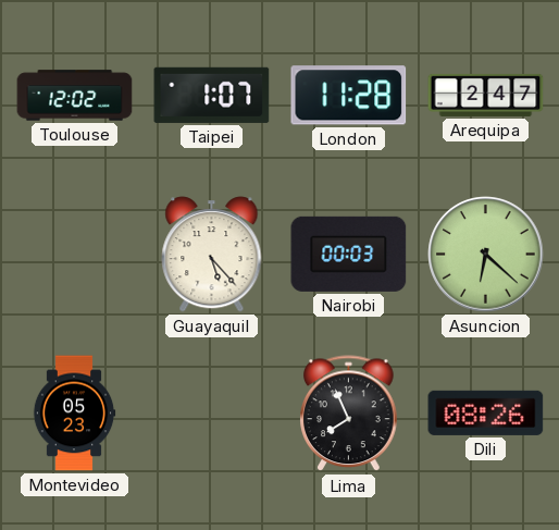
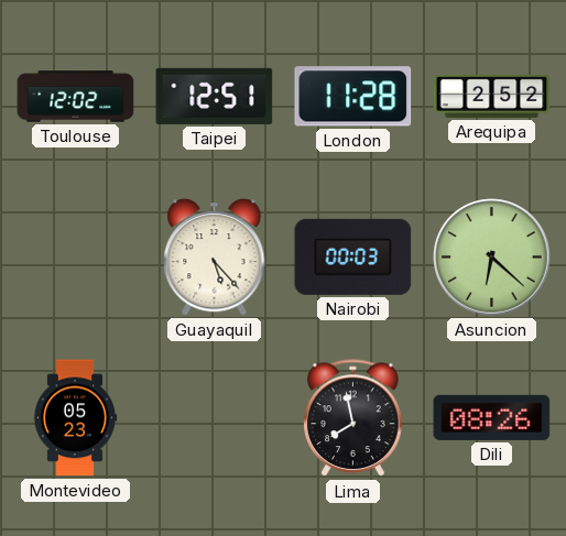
Taipei: 1:07 -> 12:51
Arequipa: 2:47 -> 2:52
Lima: 7:56 -> 7:58
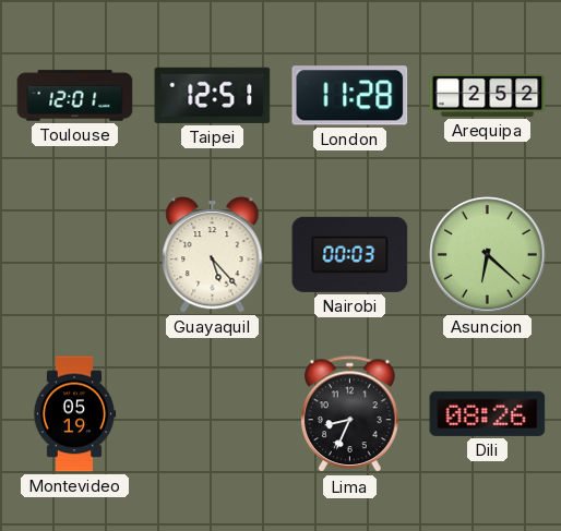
Toulouse: 12:02 -> 12:01
Montevideo: 05:23 -> 05:19
Lima: 7:58 -> 8:34
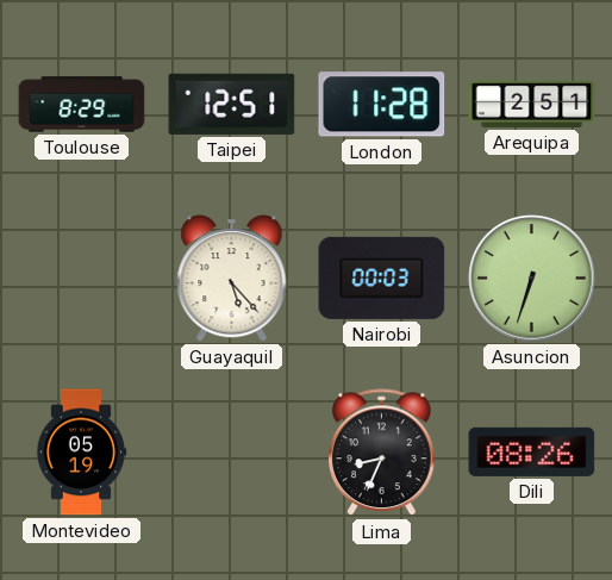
Toulouse: 12:01 -> 8:29
Arequipa: 2:52 -> 2:51
Asuncion: 6:22 -> 6:33
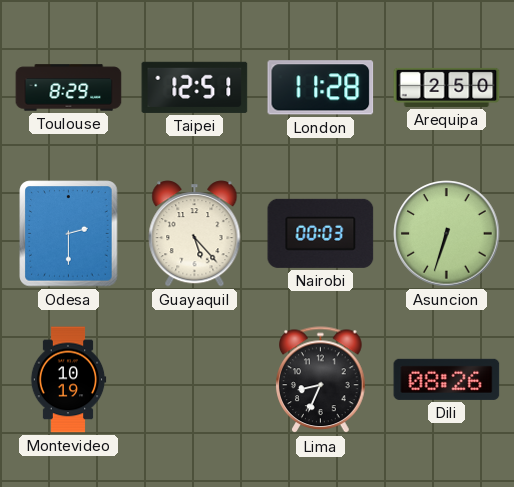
Arequipa: 2:51 -> 2:50
Odesa: none -> 2:30
Montevideo: 05:19 -> 10:19
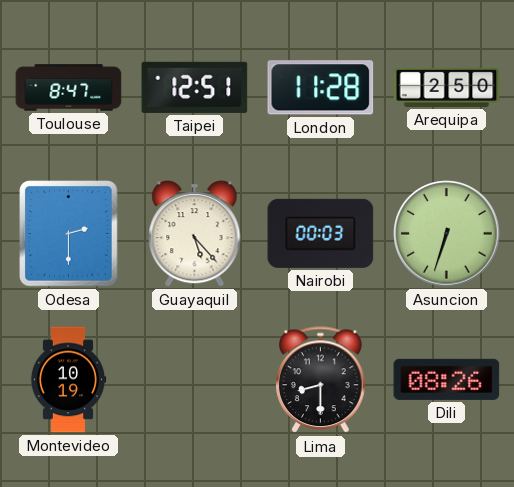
Toulouse: 8:29 -> 8:47
Lima: 8:34 -> 8:30
